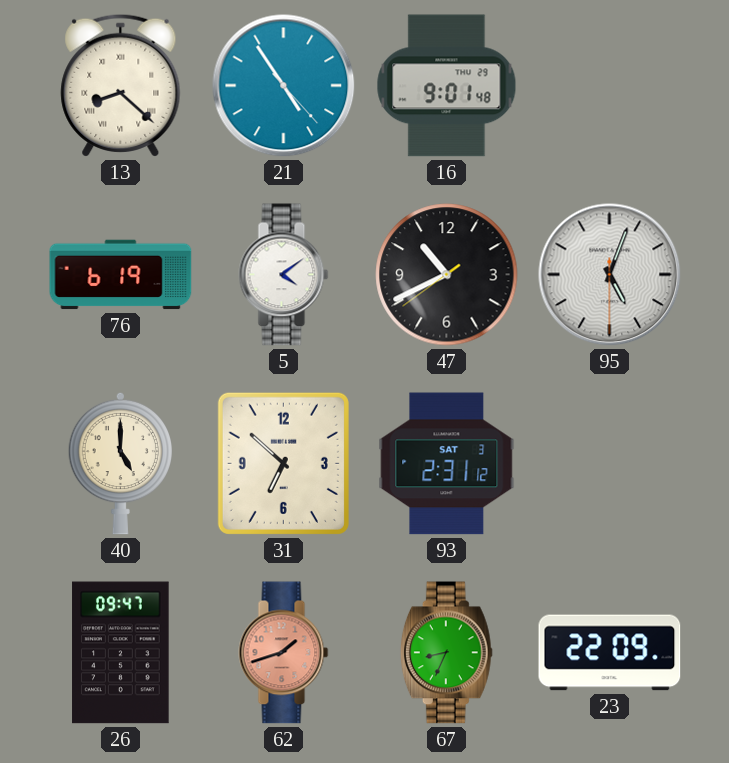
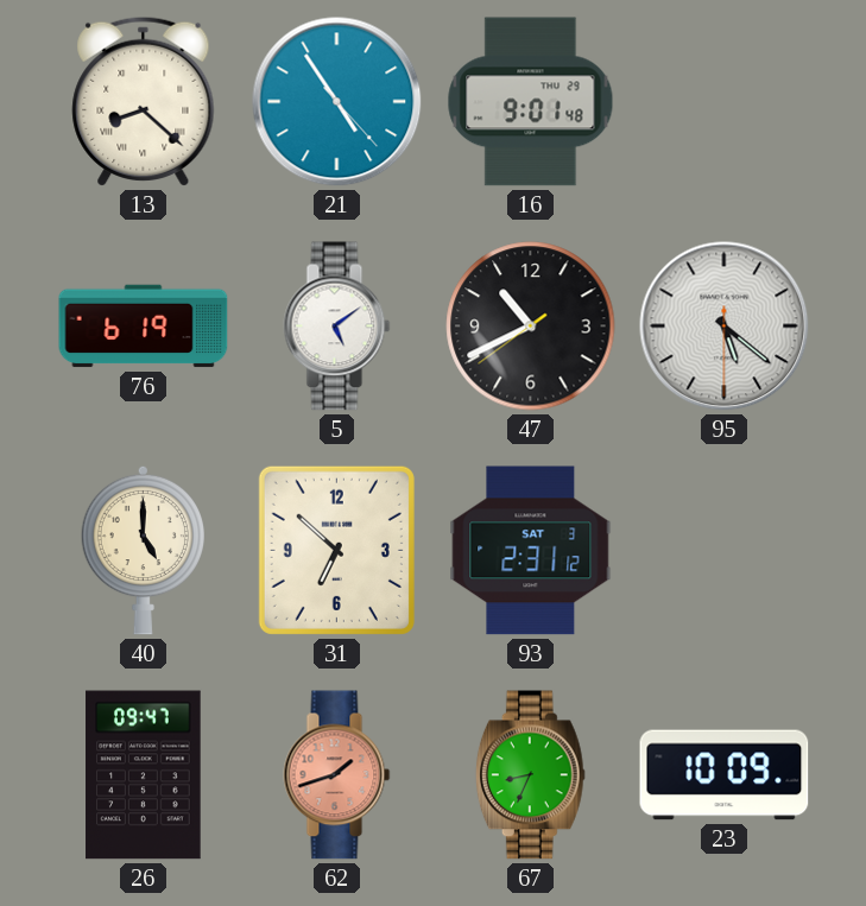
5: 4:09 -> 5:09
95: 5:03 -> 5:21
23: 22:09 -> 10:09
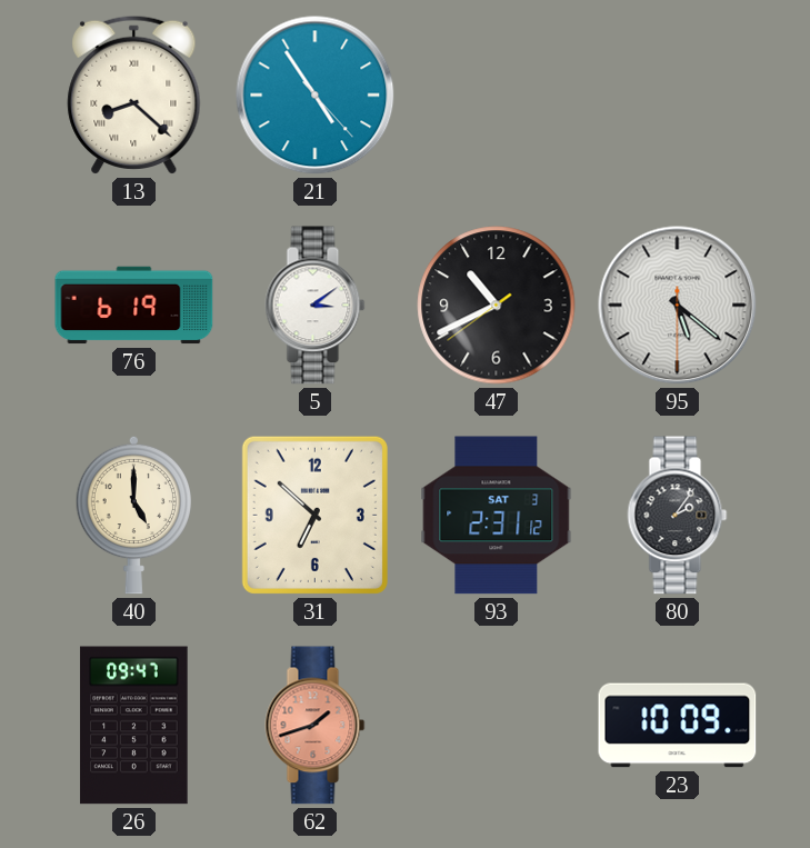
16: 9:01 -> none
5: 5:09 -> 3:09
80: none -> 2:06
67: 8:34 -> none
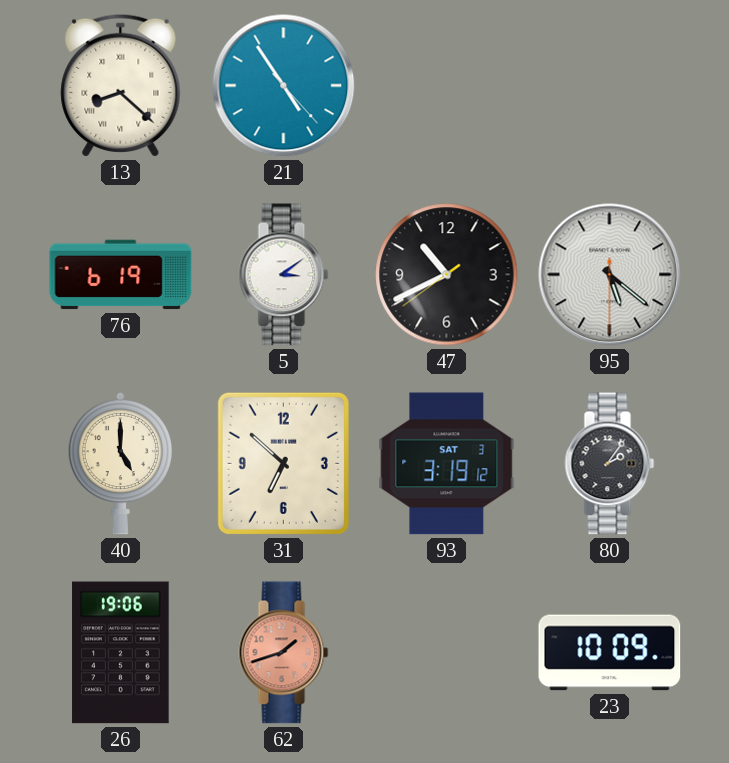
93: 2:31 -> 3:19
26: 09:47 -> 19:06
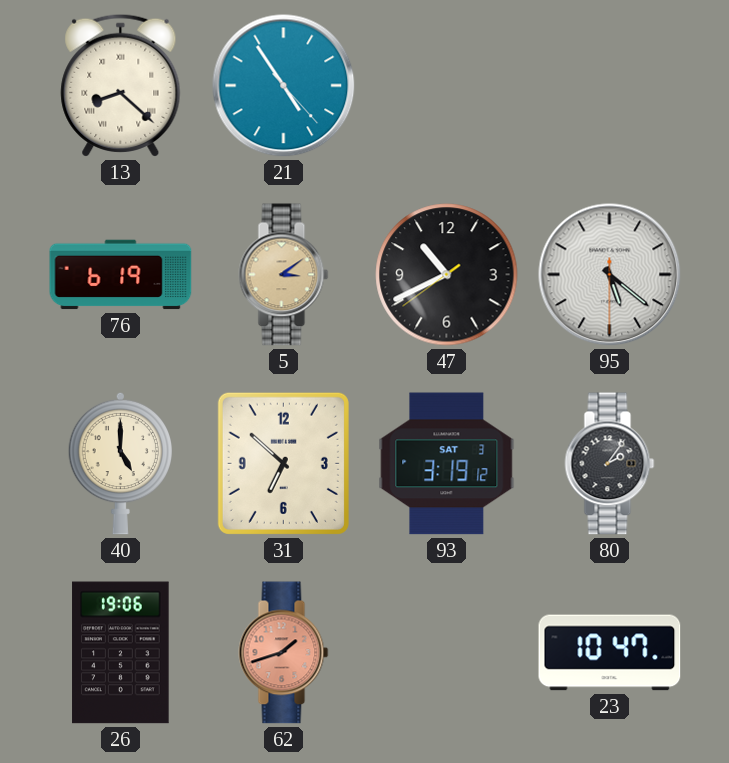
5 dial: white -> champagne
23: 10:09 -> 10:47
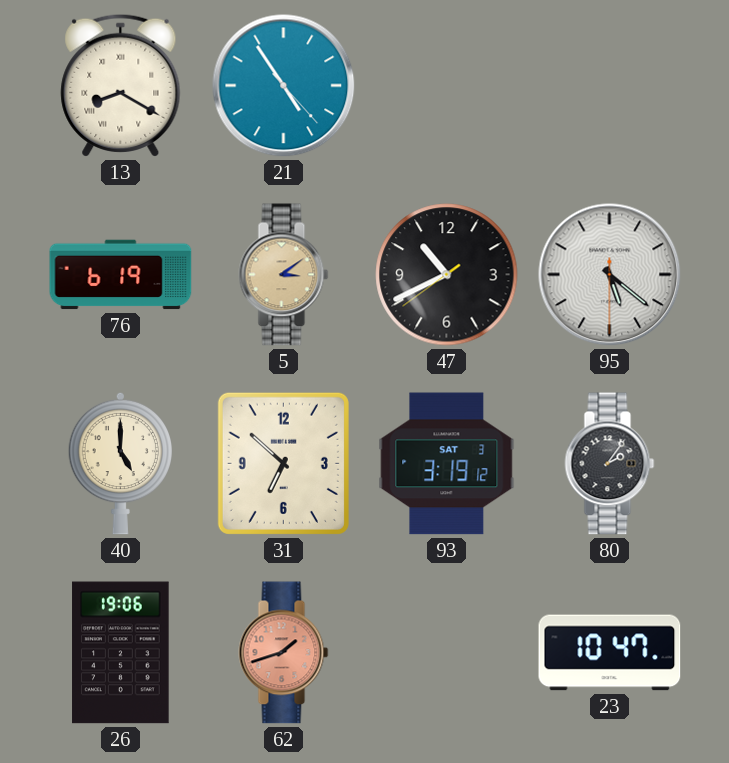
13: 8:22 -> 8:20
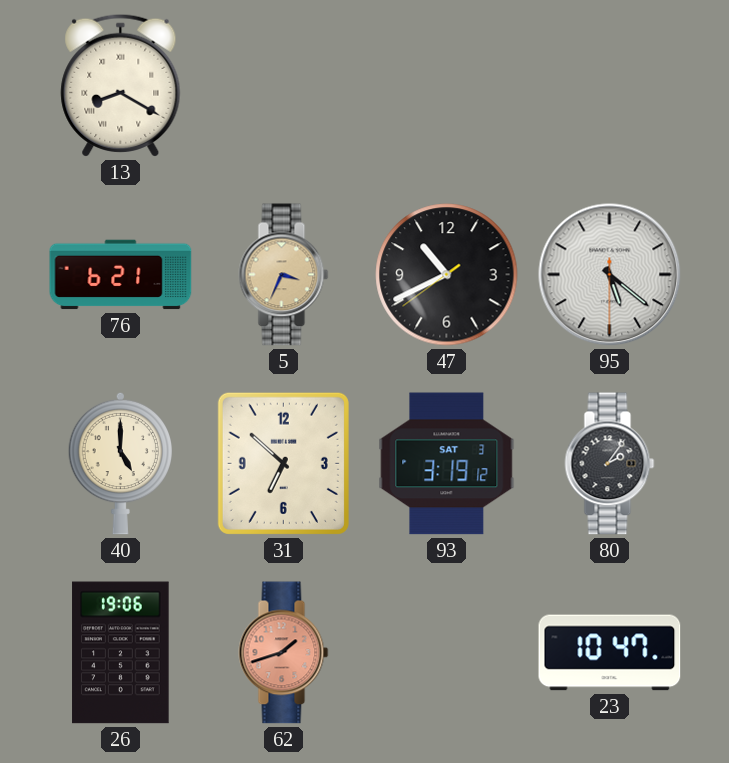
21: 4:54 -> none
76: 6:19 -> 6:21
5: 3:09 -> 3:34
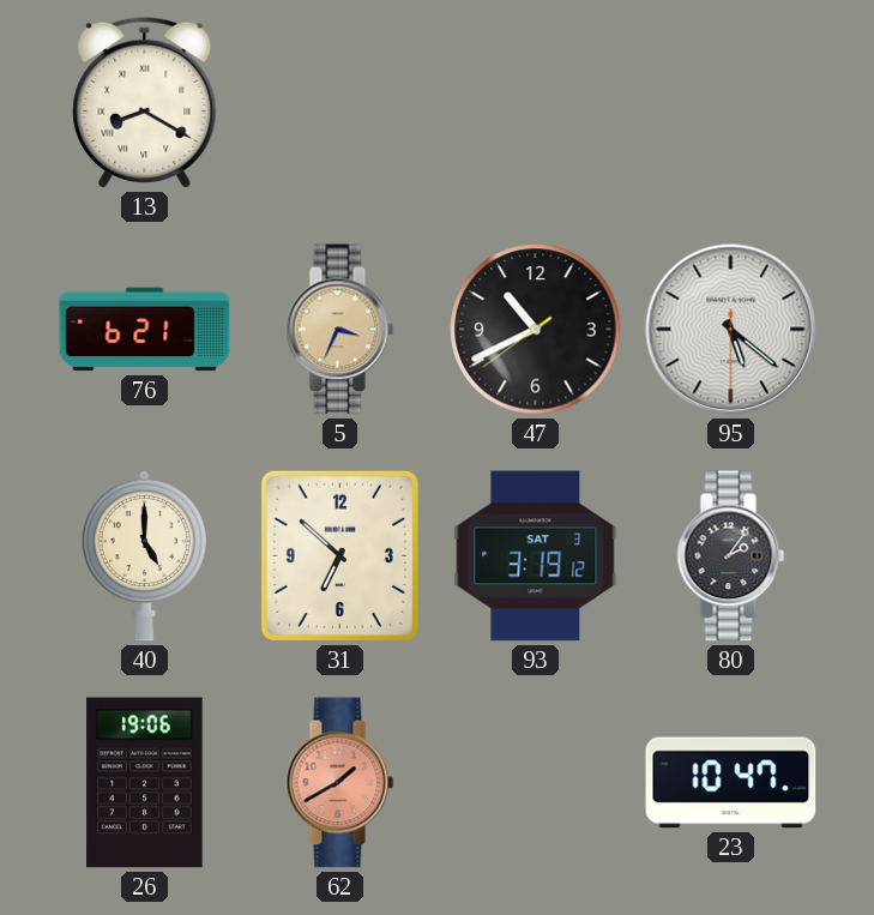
62: 1:42 -> 1:40
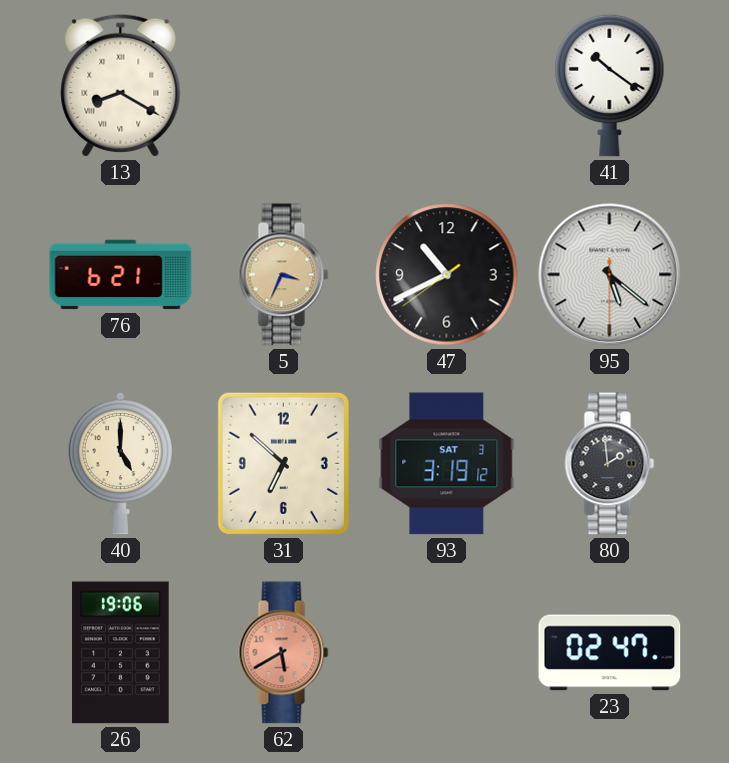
41: none -> 10:21
80: 2:06 -> 1:59
62: 1:40 -> 5:40
23: 10:47 -> 02:47
